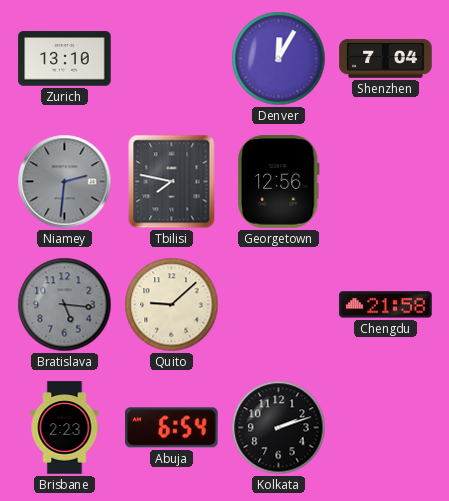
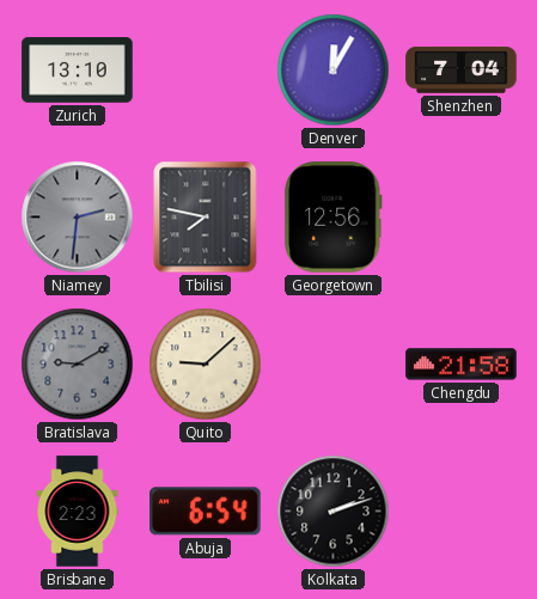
Bratislava: 5:16 -> 9:10
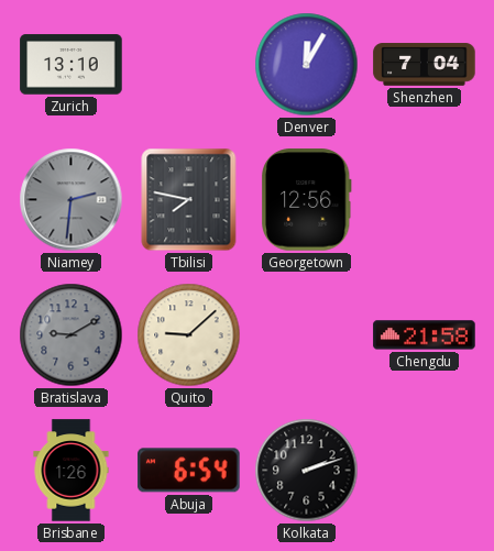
Brisbane: 2:23 -> 1:26
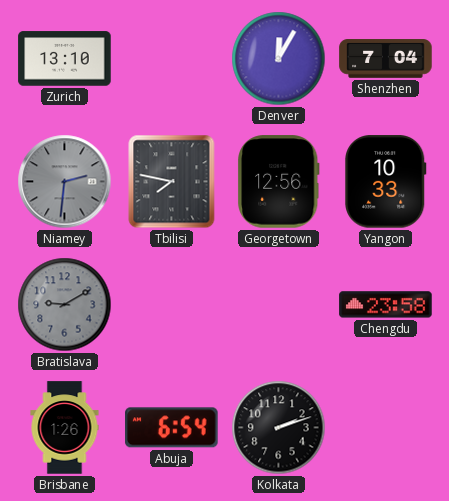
Yangon: none -> 10:33
Quito: 9:08 -> none
Chengdu: 21:58 -> 23:58
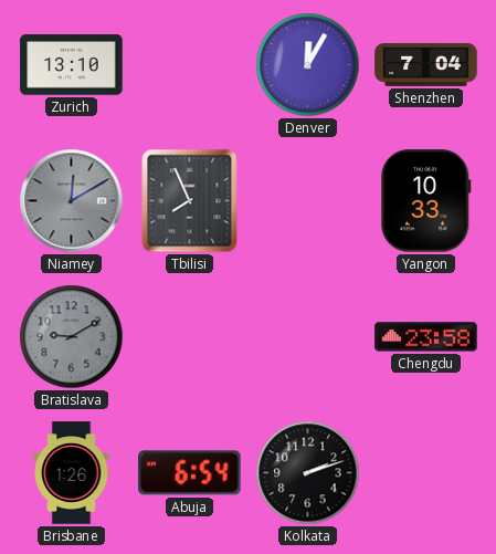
Niamey: 2:31 -> 12:10
Tbilisi: 7:47 -> 7:56
Georgetown: 12:56 -> none
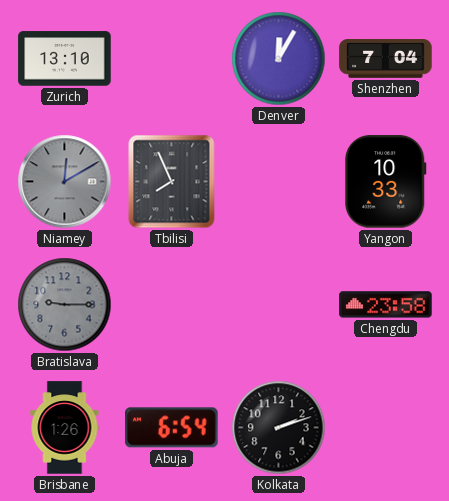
Bratislava: 9:10 -> 9:15
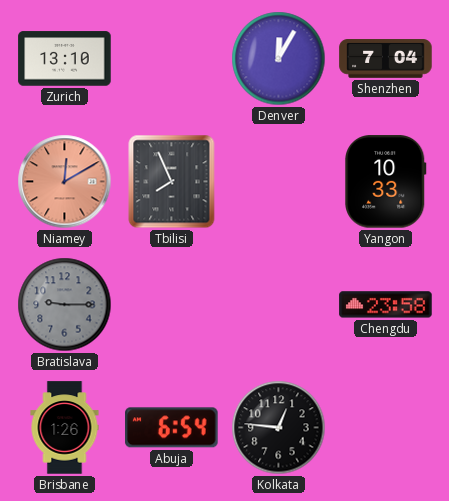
Niamey dial: grey -> salmon
Kolkata: 2:12 -> 12:46
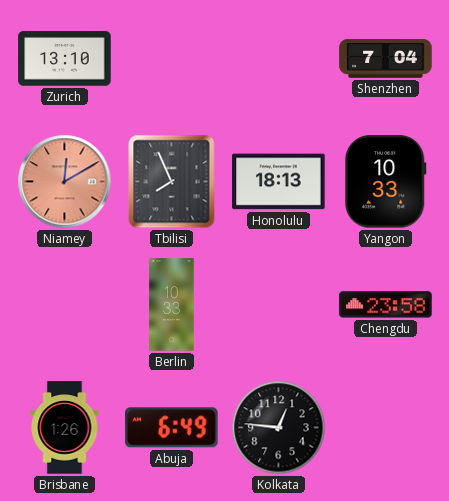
Denver: 12:05 -> none
Honolulu: none -> 18:13
Bratislava: 9:15 -> none
Berlin: none -> 10:33
Abuja: 6:54 -> 6:49
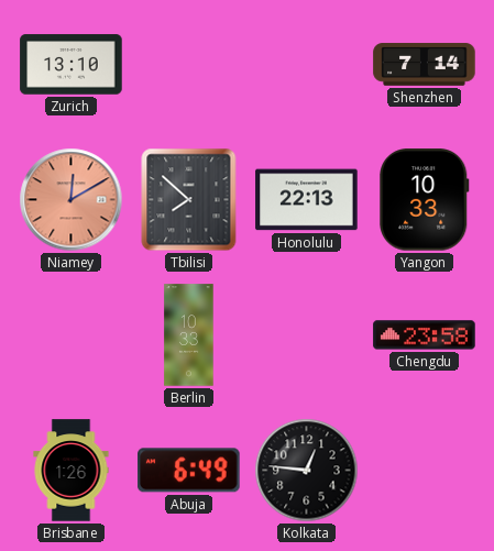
Shenzhen: 7:04 -> 7:14
Tbilisi: 7:56 -> 7:52
Honolulu: 18:13 -> 22:13
